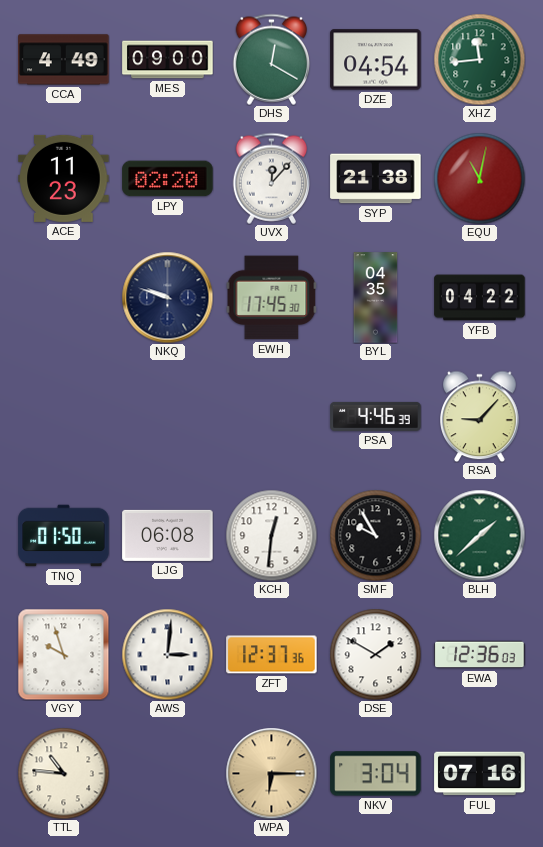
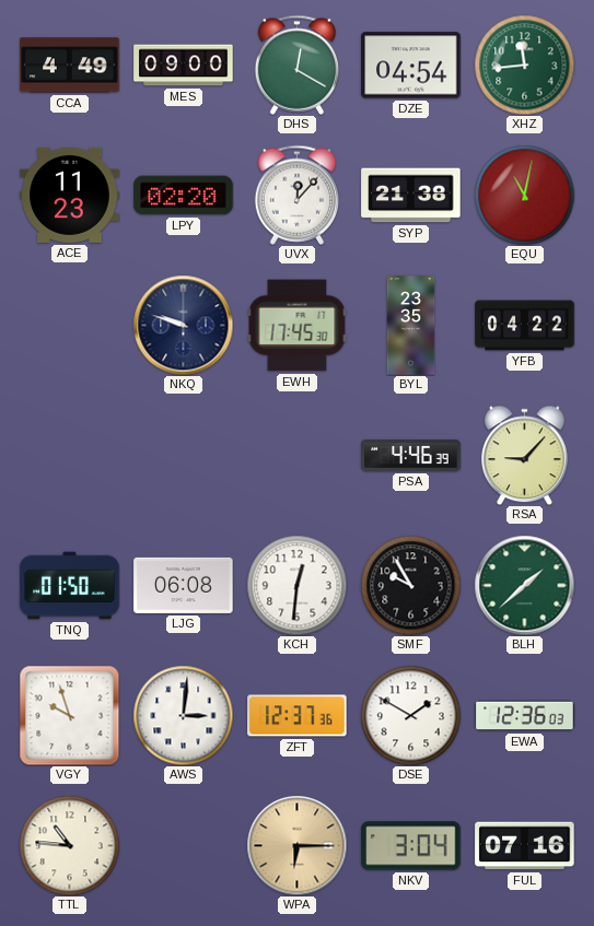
BYL: 04:35 -> 23:35
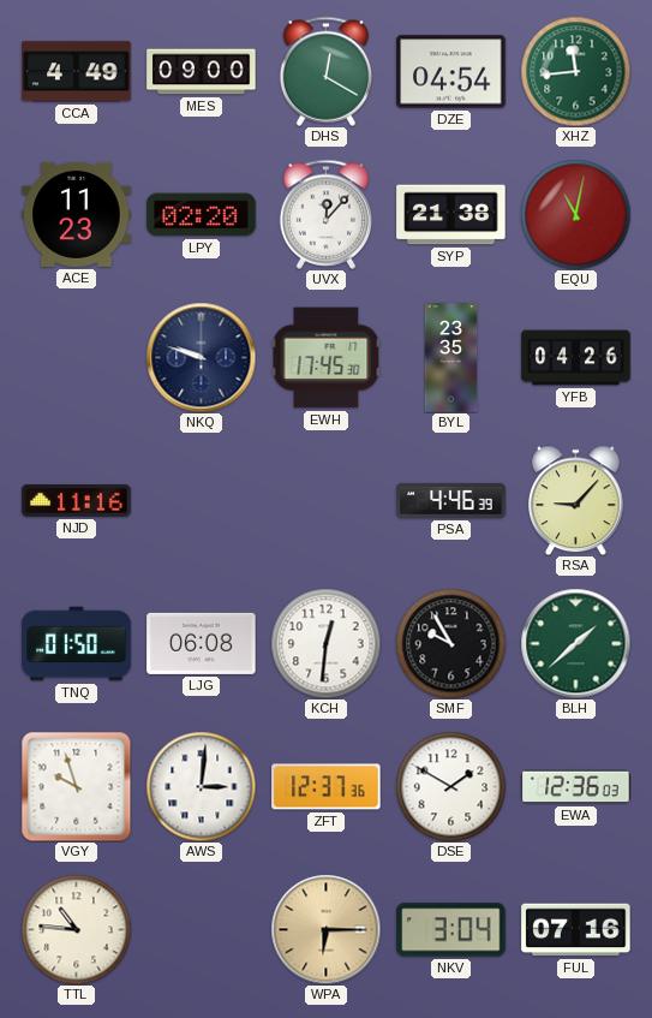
YFB: 04:22 -> 04:26
NJD: none -> 11:16
